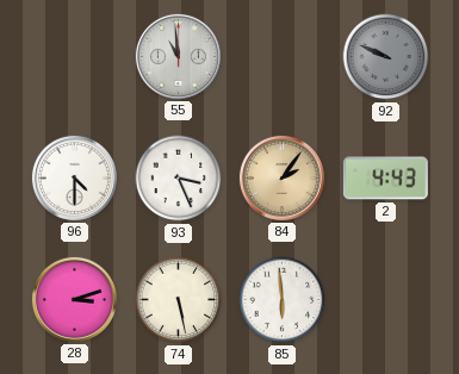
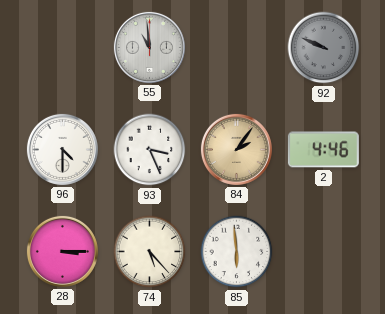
2: 4:43 -> 4:46
28: 3:12 -> 3:15
74: 5:28 -> 5:23
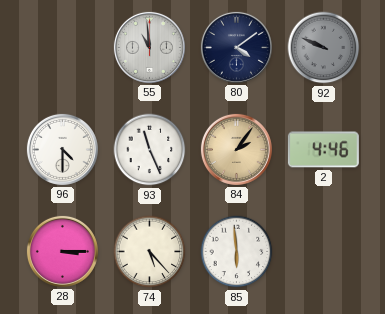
80: none -> 4:09
93: 3:26 -> 11:26
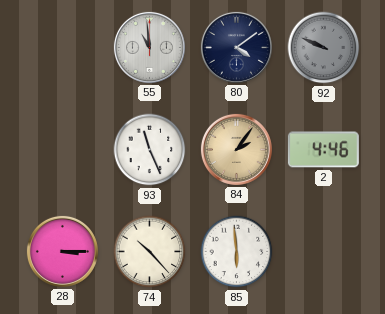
96: 4:30 -> none
74: 5:23 -> 10:23
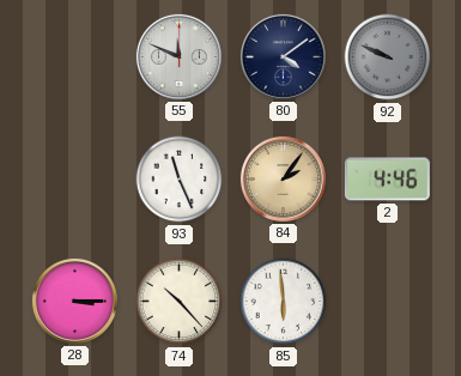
55: 10:59 -> 11:49
